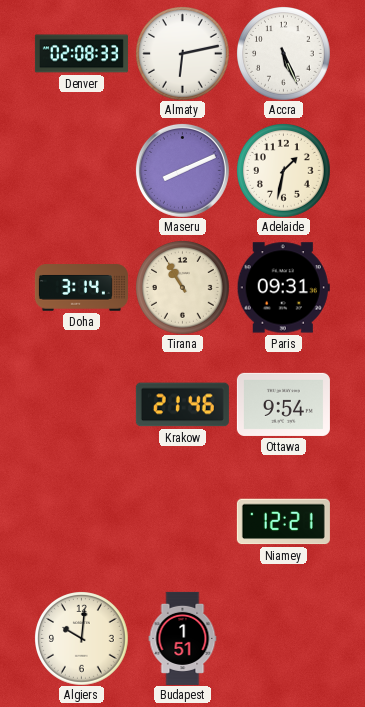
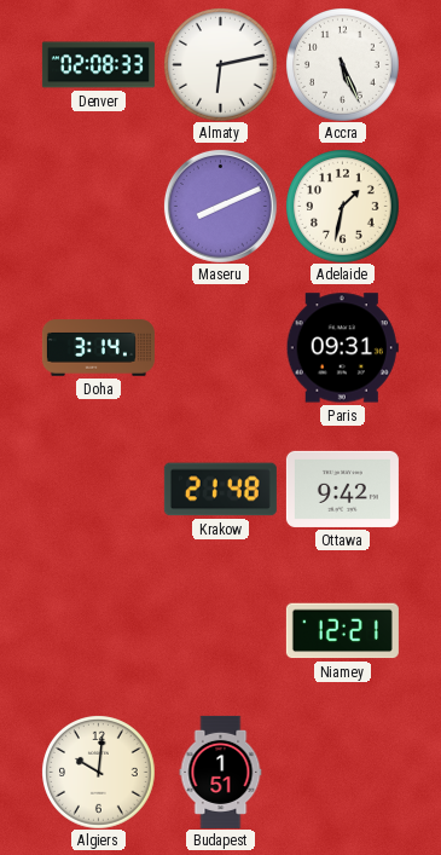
Tirana: 10:55 -> none
Krakow: 21:46 -> 21:48
Ottawa: 9:54 -> 9:42
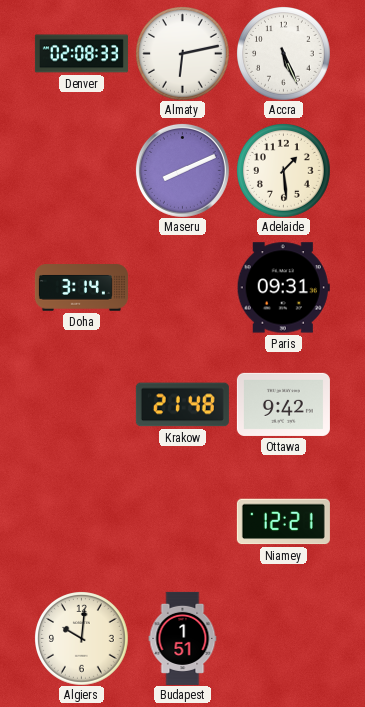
Adelaide: 1:32 -> 1:29
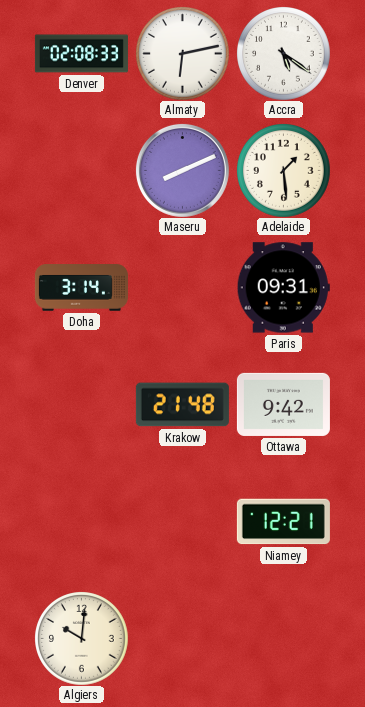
Accra: 5:26 -> 5:21
Budapest: 1:51 -> none
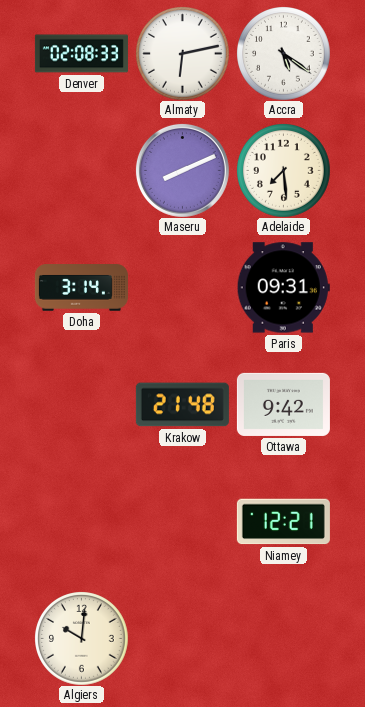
Adelaide: 1:29 -> 7:29
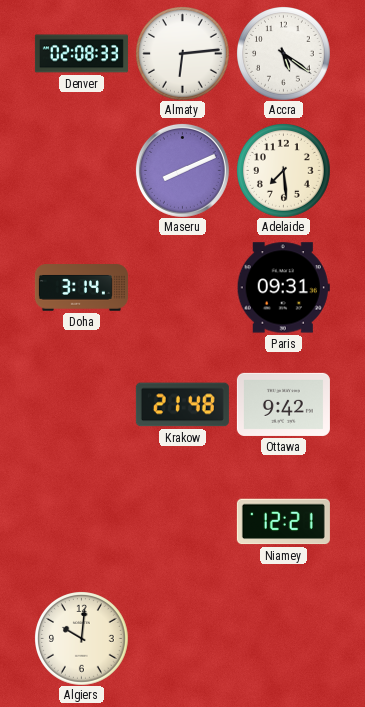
Almaty: 6:13 -> 6:14
